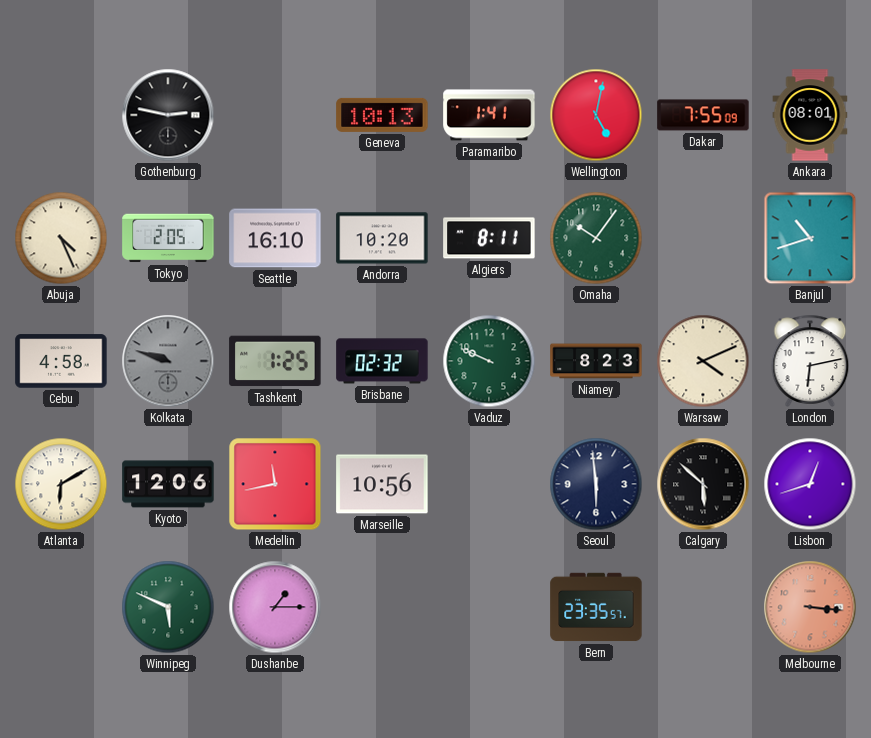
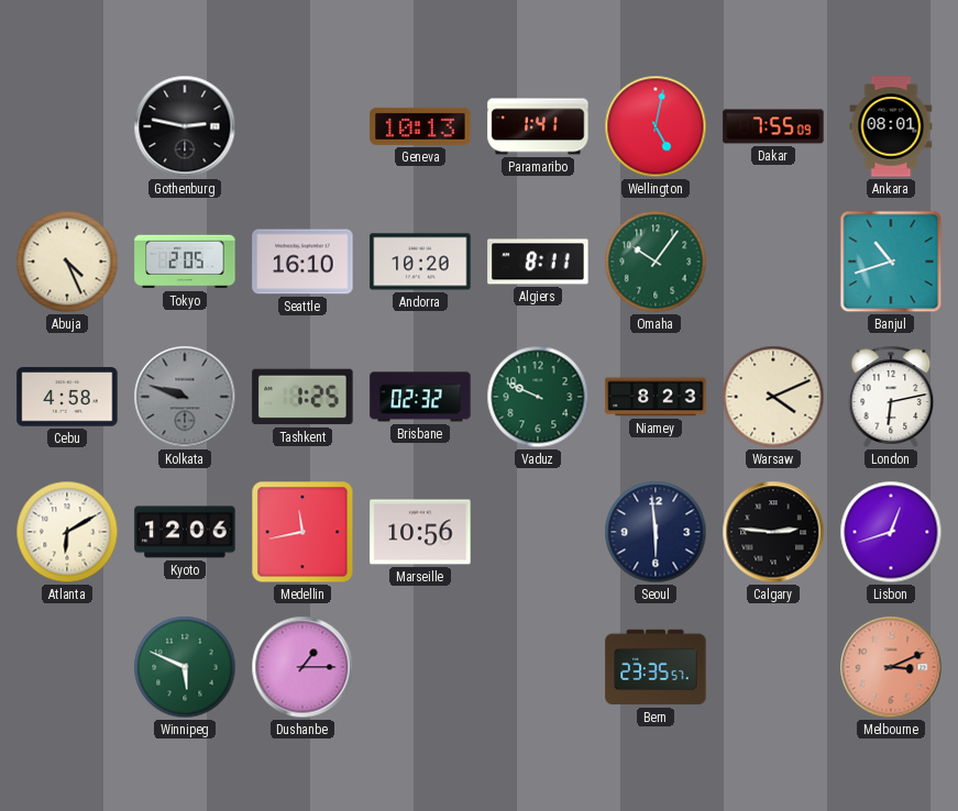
Calgary: 5:52 -> 2:46
Melbourne: 3:16 -> 3:11
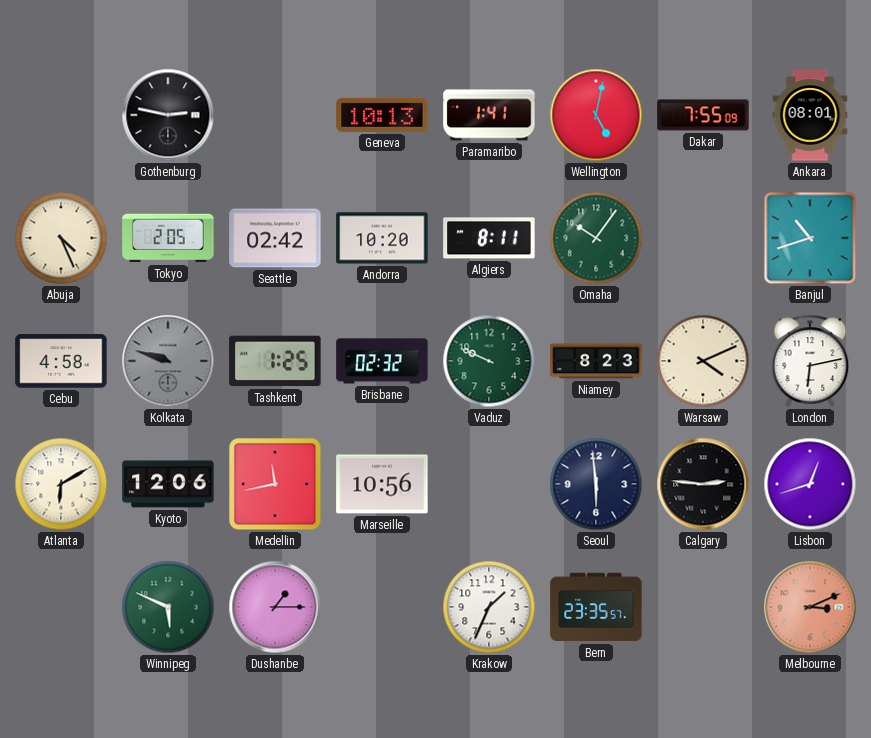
Seattle: 16:10 -> 02:42
Krakow: none -> 1:34
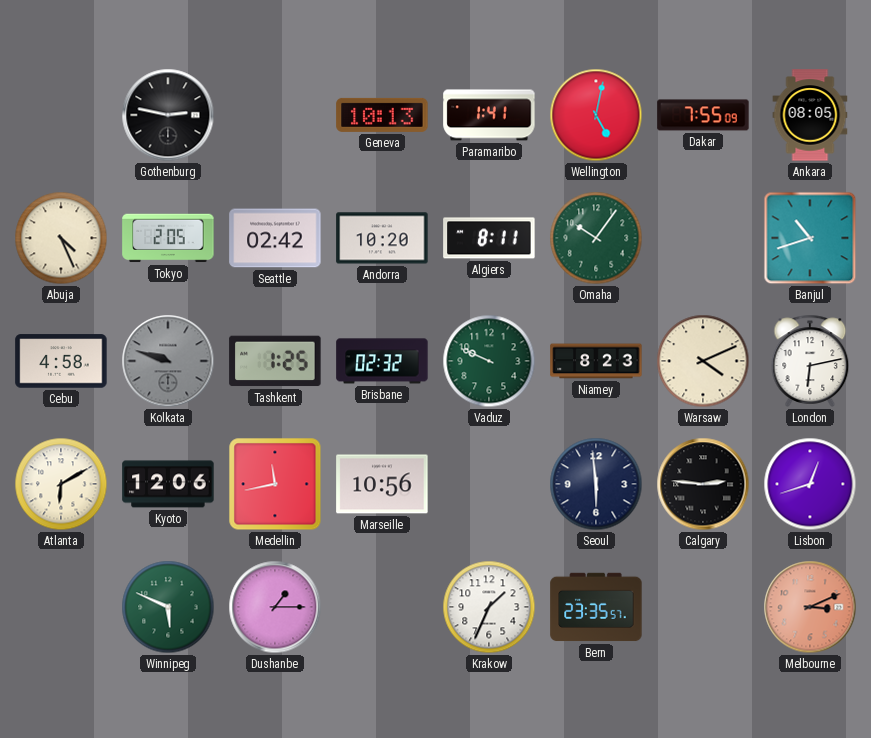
Ankara: 08:01 -> 08:05
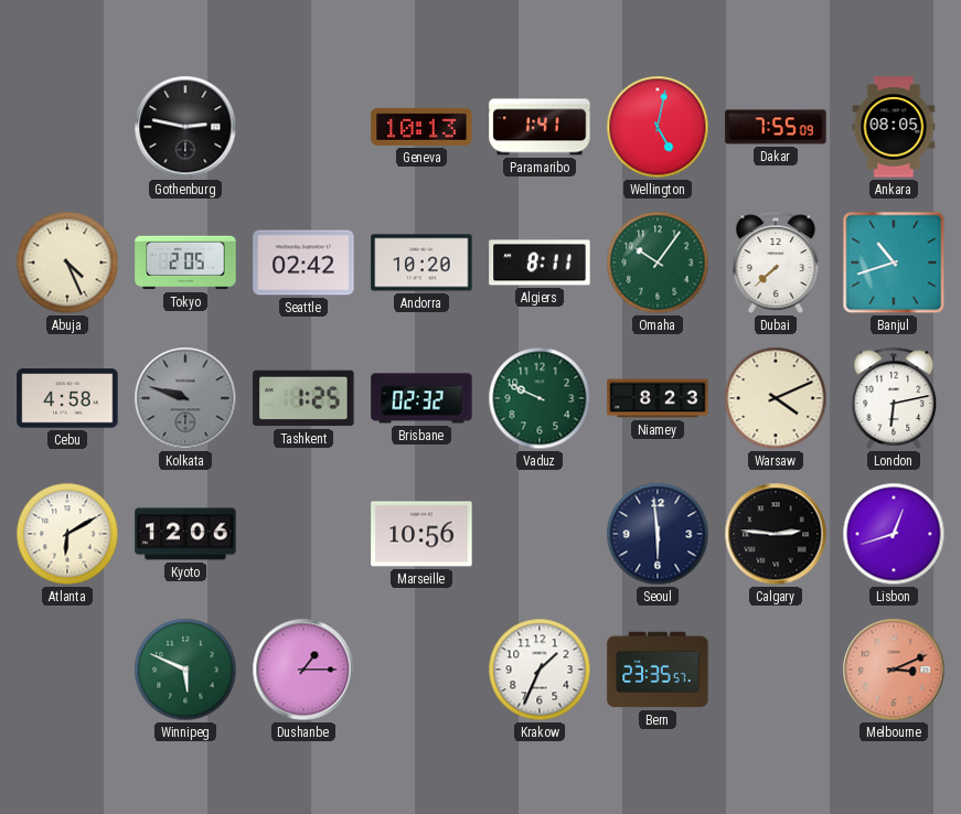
Dubai: none -> 7:38
Medellin: 11:43 -> none
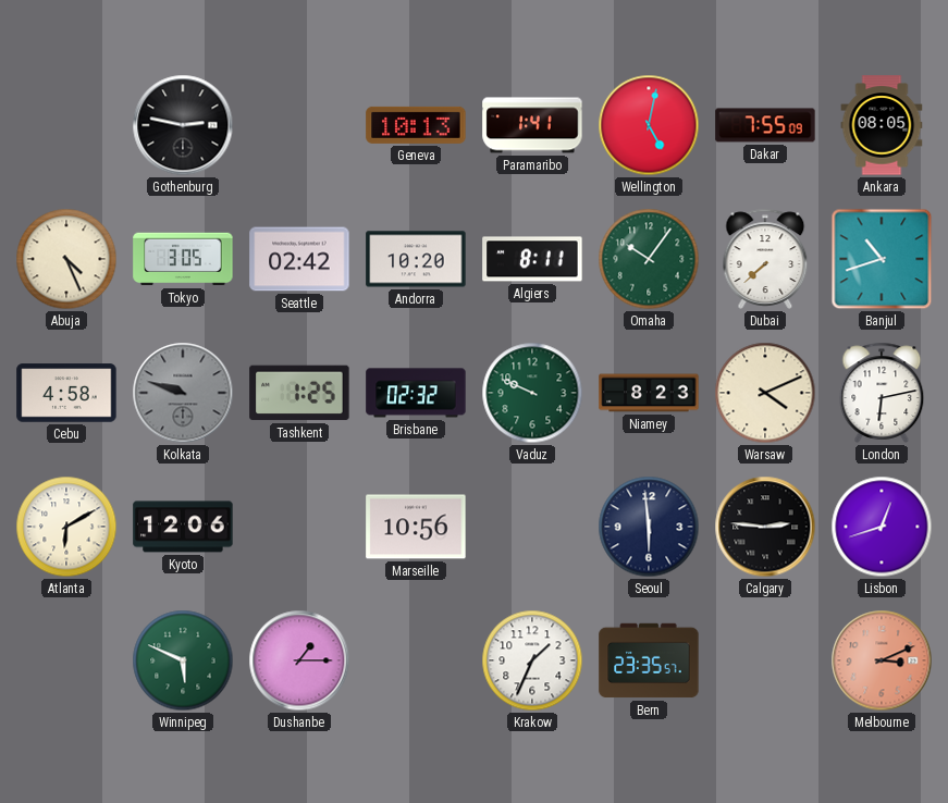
Tokyo: 2:05 -> 3:05
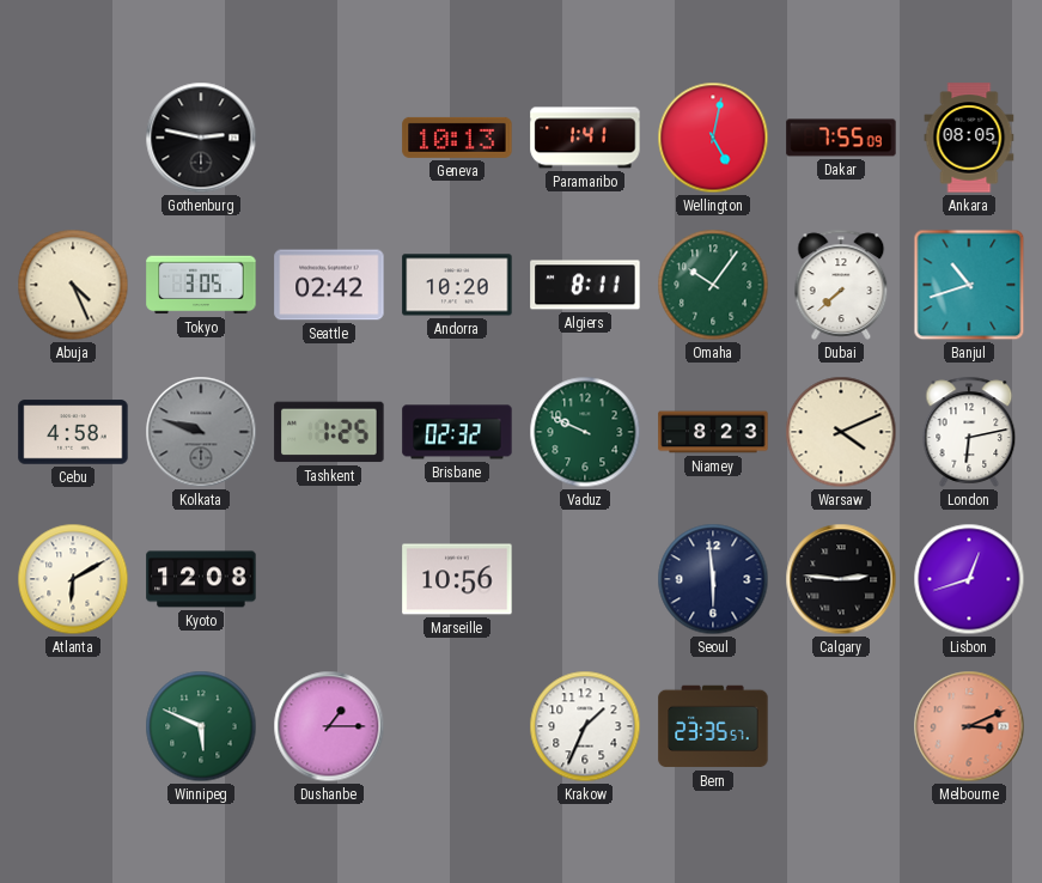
Kyoto: 12:06 -> 12:08
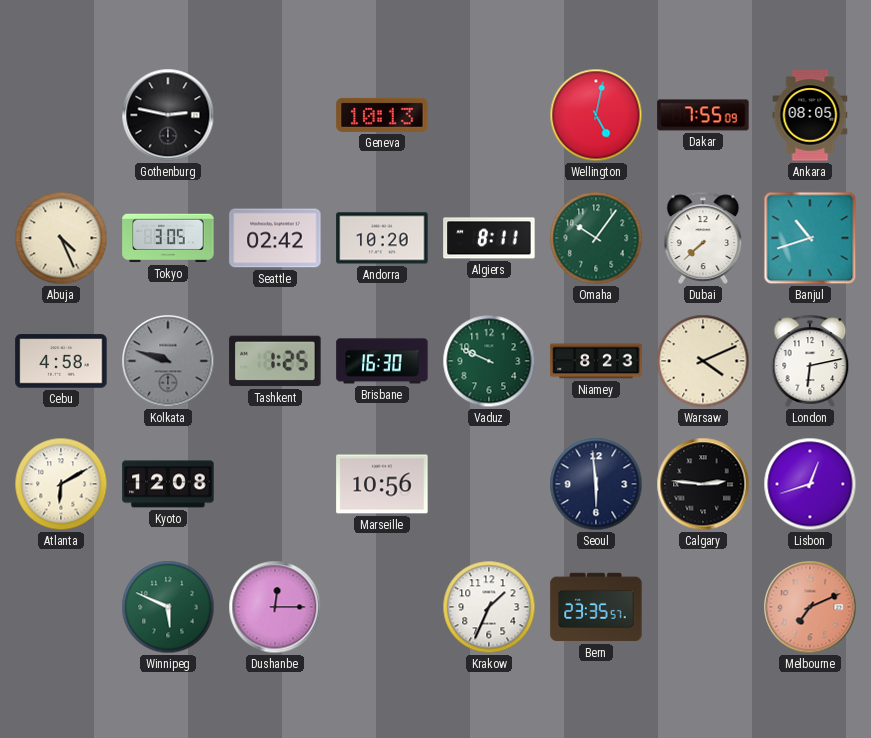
Paramaribo: 1:41 -> none
Brisbane: 02:32 -> 16:30
Dushanbe: 1:15 -> 12:15
Melbourne: 3:11 -> 7:11
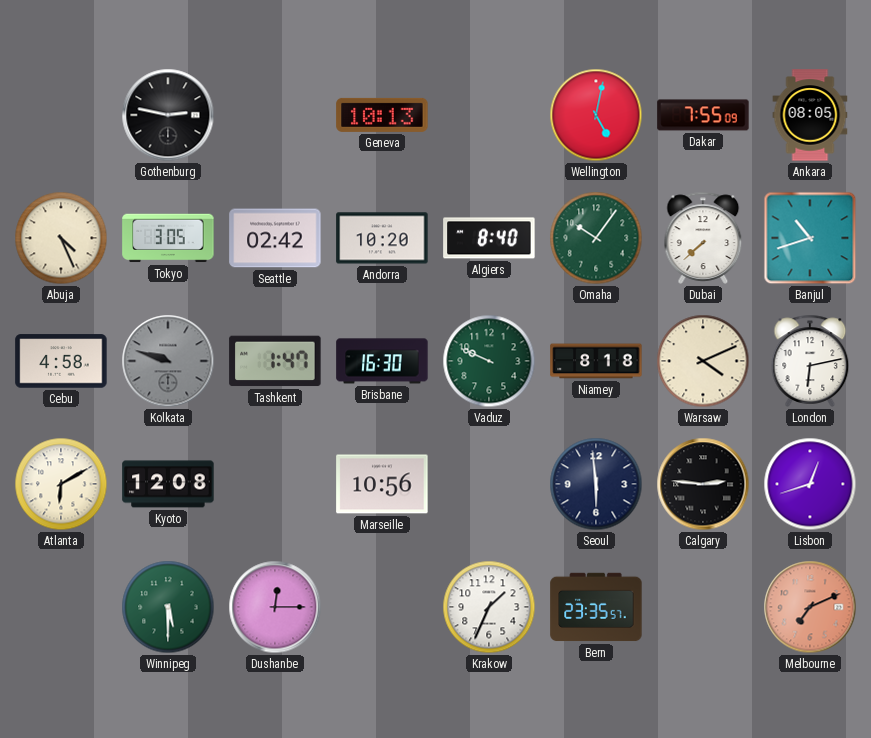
Algiers: 8:11 -> 8:40
Tashkent: 1:25 -> 1:47
Niamey: 8:23 -> 8:18
Winnipeg: 5:49 -> 5:30
